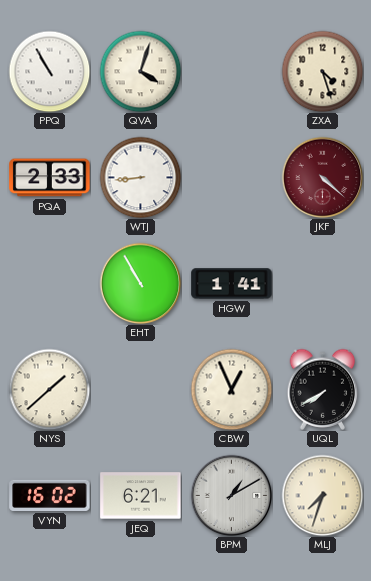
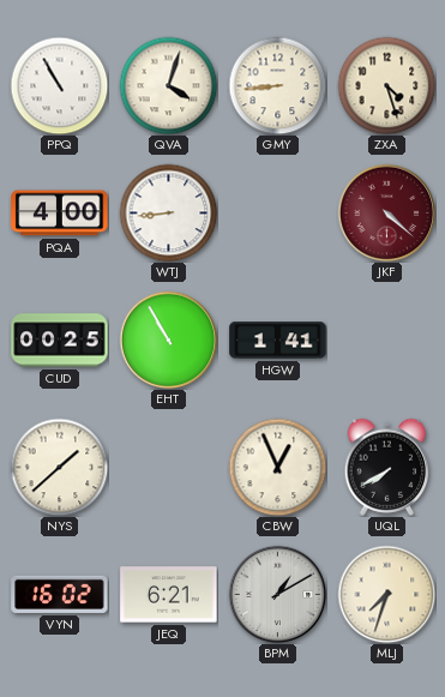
GMY: none -> 8:44
PQA: 2:33 -> 4:00
CUD: none -> 00:25
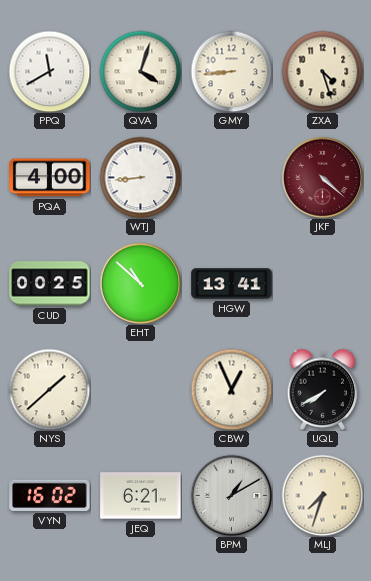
PPQ: 10:55 -> 11:40
EHT: 10:55 -> 10:52
HGW: 1:41 -> 13:41
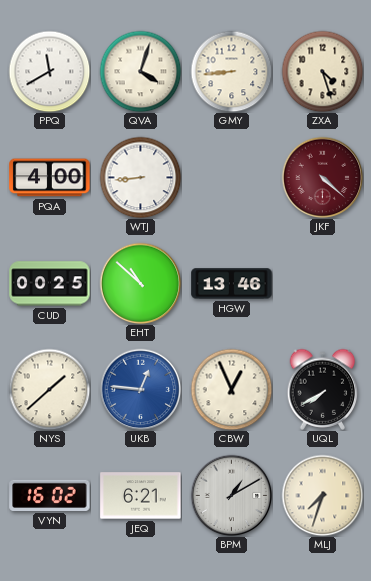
HGW: 13:41 -> 13:46
UKB: none -> 12:46
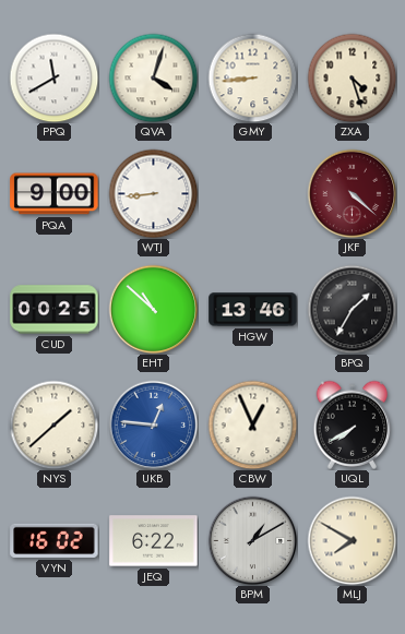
PQA: 4:00 -> 9:00
BPQ: none -> 1:35
JEQ: 6:21 -> 6:22
MLJ: 7:33 -> 7:50
